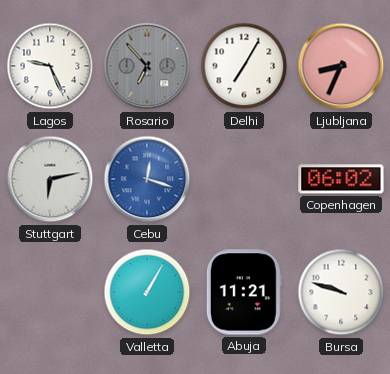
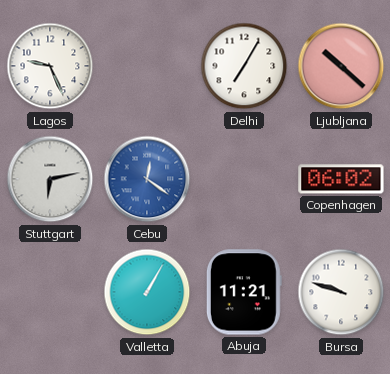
Rosario: 6:53 -> none
Ljubljana: 8:34 -> 10:22
Cebu: 12:18 -> 12:21
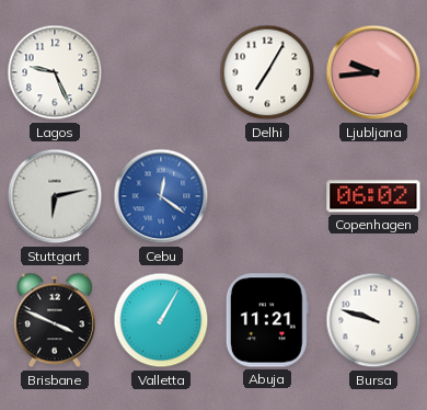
Ljubljana: 10:22 -> 9:44
Brisbane: none -> 3:49
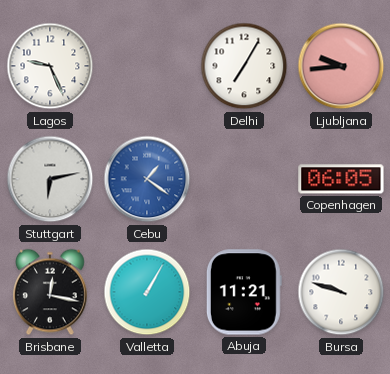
Cebu: 12:21 -> 1:21
Copenhagen: 06:02 -> 06:05
Brisbane: 3:49 -> 12:17
